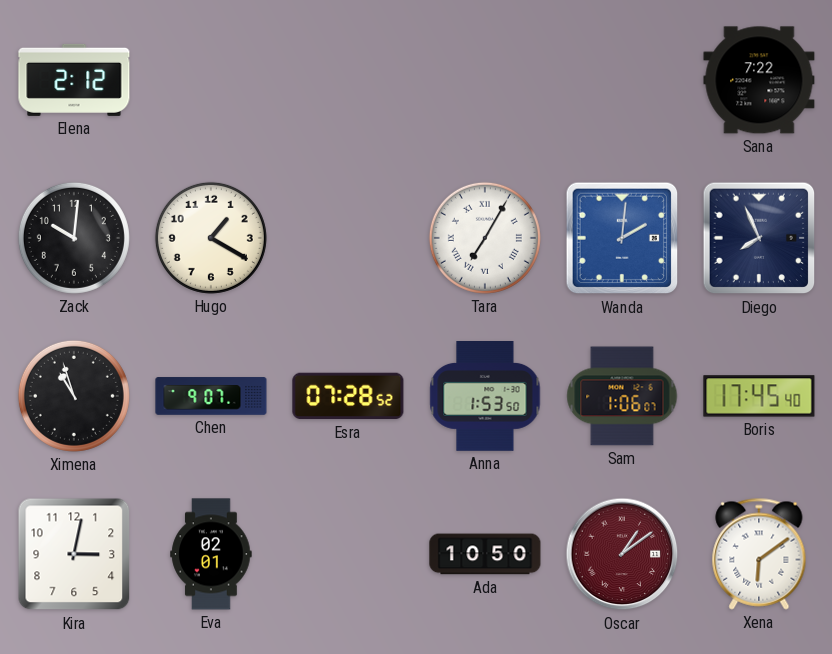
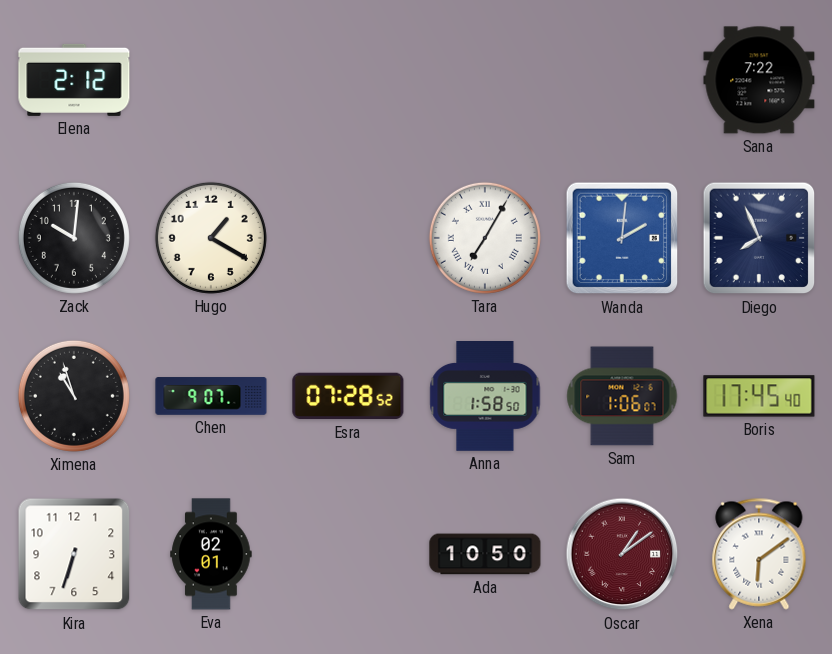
Anna: 1:53 -> 1:58
Kira: 3:02 -> 6:33
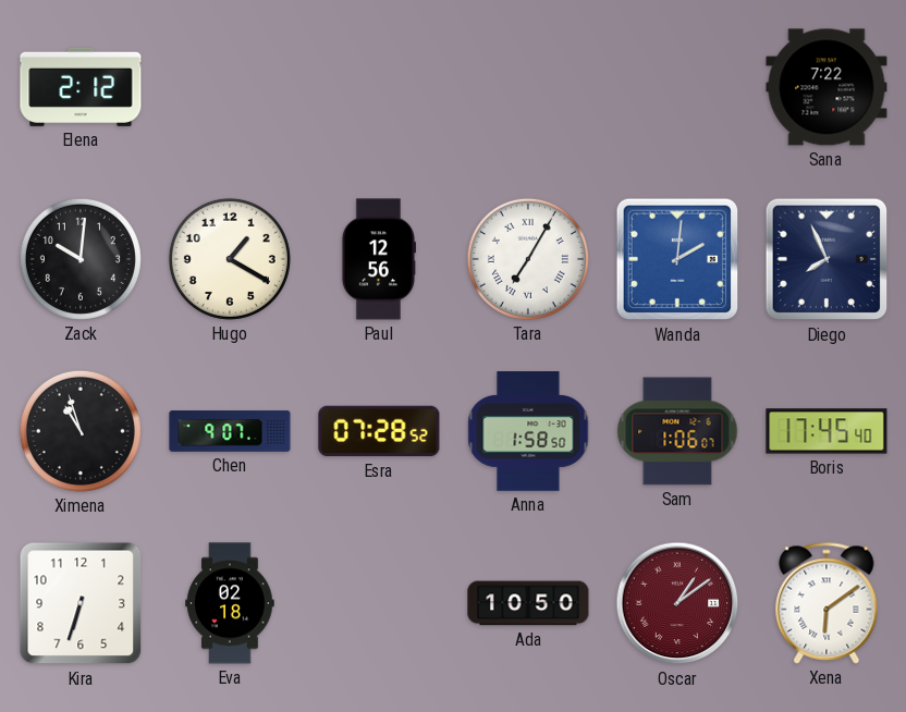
Paul: none -> 12:56
Eva: 02:01 -> 02:18
